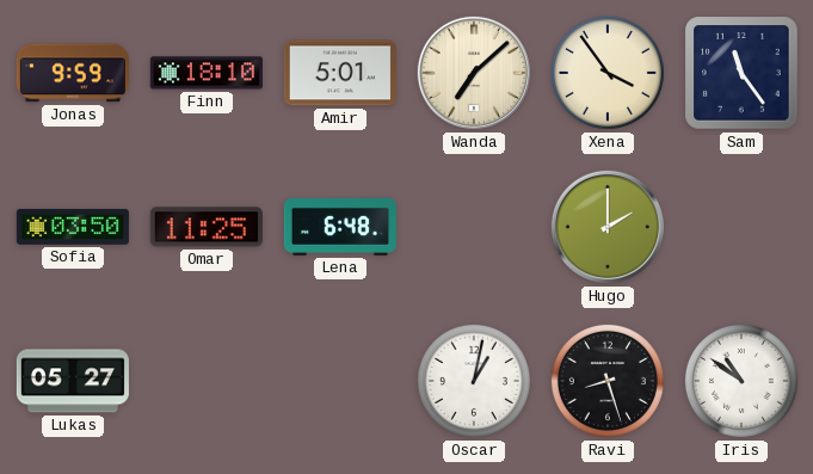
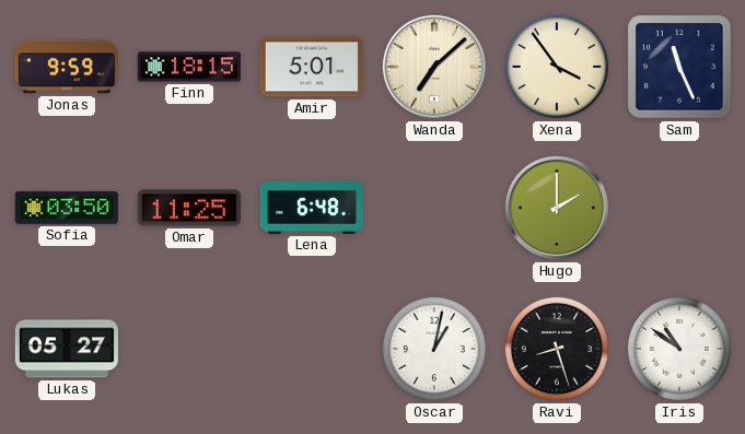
Finn: 18:10 -> 18:15
Sam: 11:24 -> 11:26
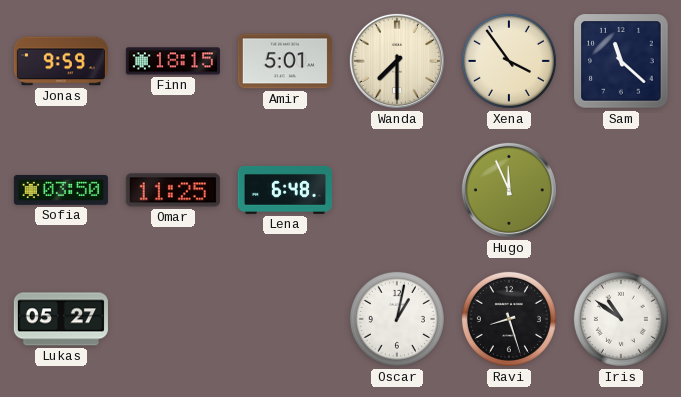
Wanda: 7:08 -> 7:30
Sam: 11:26 -> 11:22
Hugo: 2:00 -> 11:56
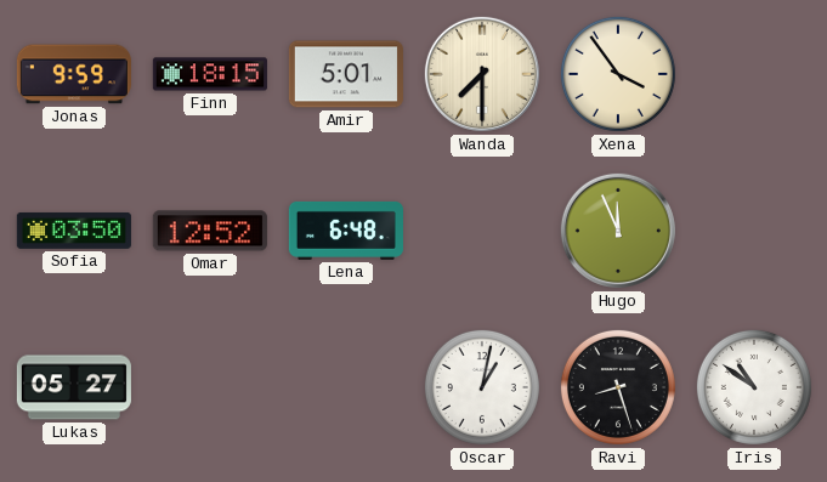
Sam: 11:22 -> none
Omar: 11:25 -> 12:52
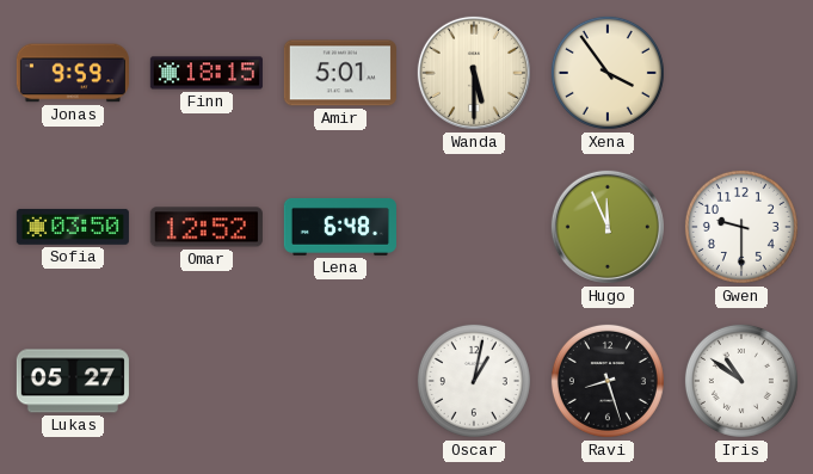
Wanda: 7:30 -> 5:30
Gwen: none -> 9:30
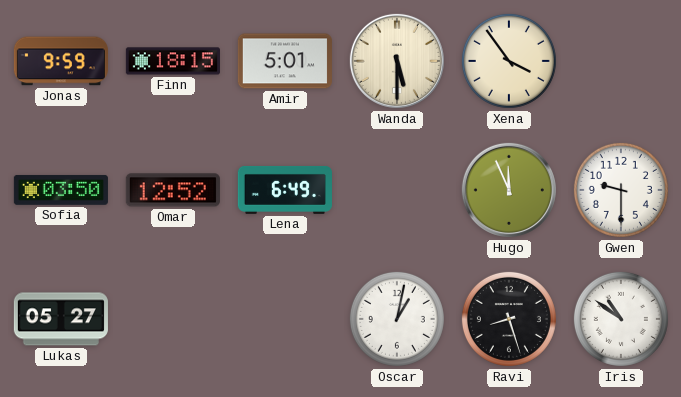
Lena: 6:48 -> 6:49
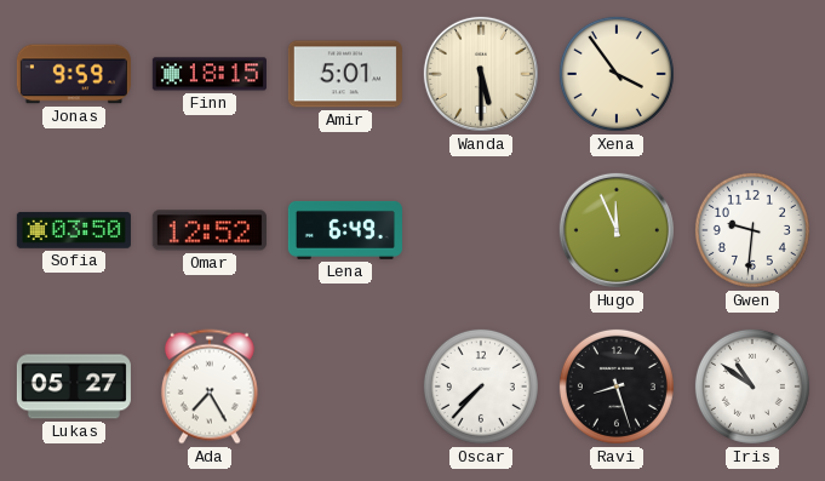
Gwen: 9:30 -> 9:31
Ada: none -> 7:25
Oscar: 1:02 -> 7:37
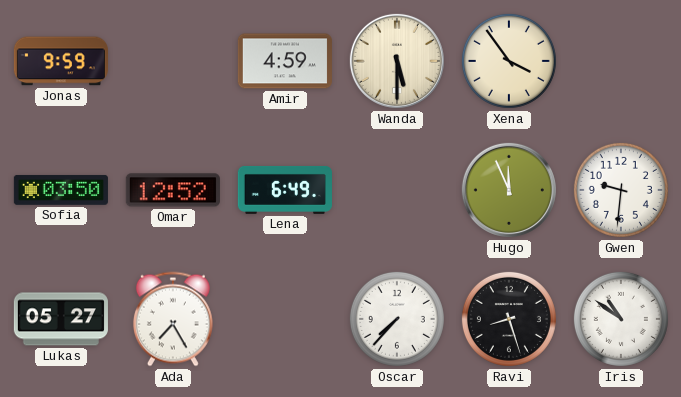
Finn: 18:15 -> none
Amir: 5:01 -> 4:59
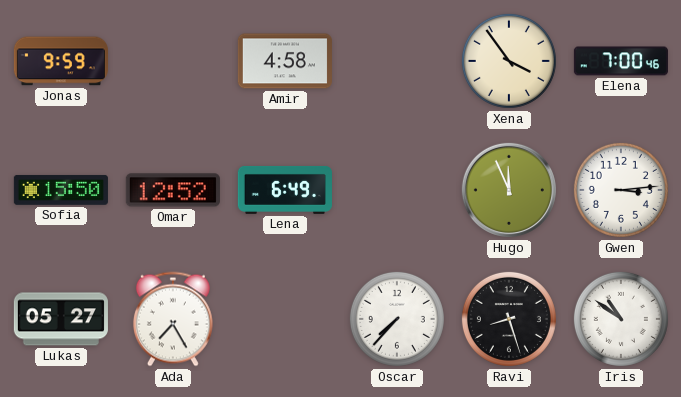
Amir: 4:59 -> 4:58
Wanda: 5:30 -> none
Elena: none -> 7:00
Sofia: 03:50 -> 15:50
Gwen: 9:31 -> 3:14
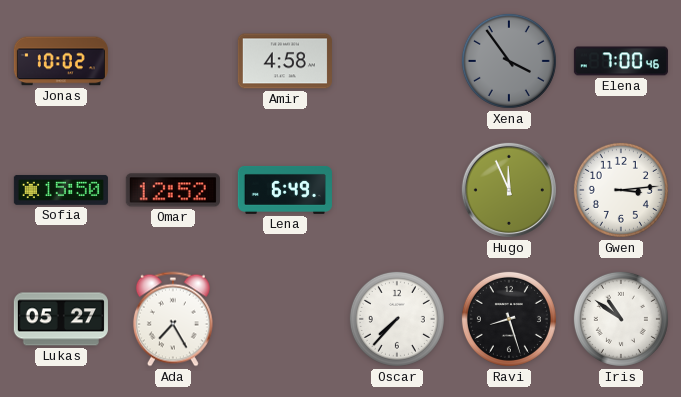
Jonas: 9:59 -> 10:02
Xena dial: cream -> grey
